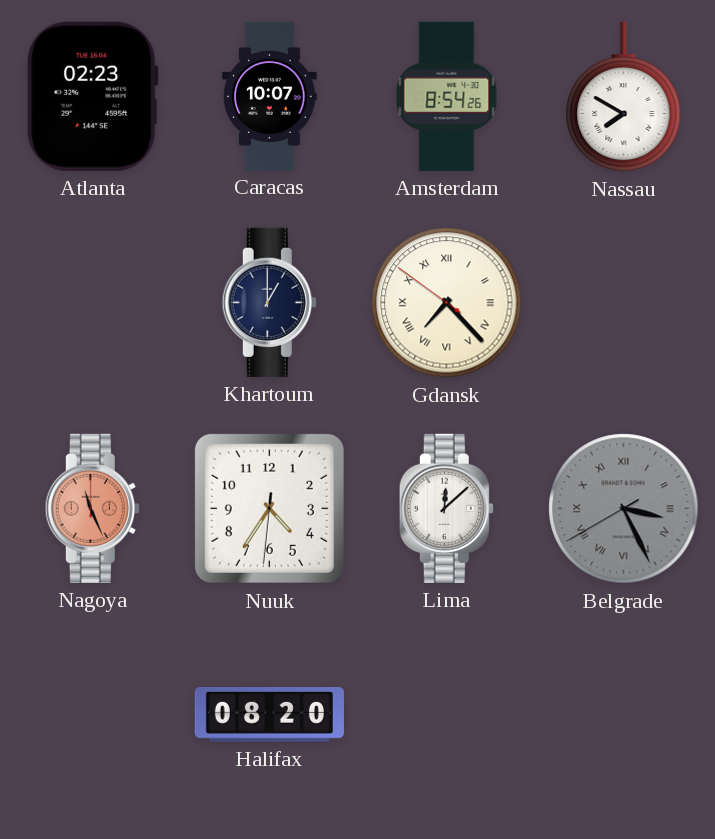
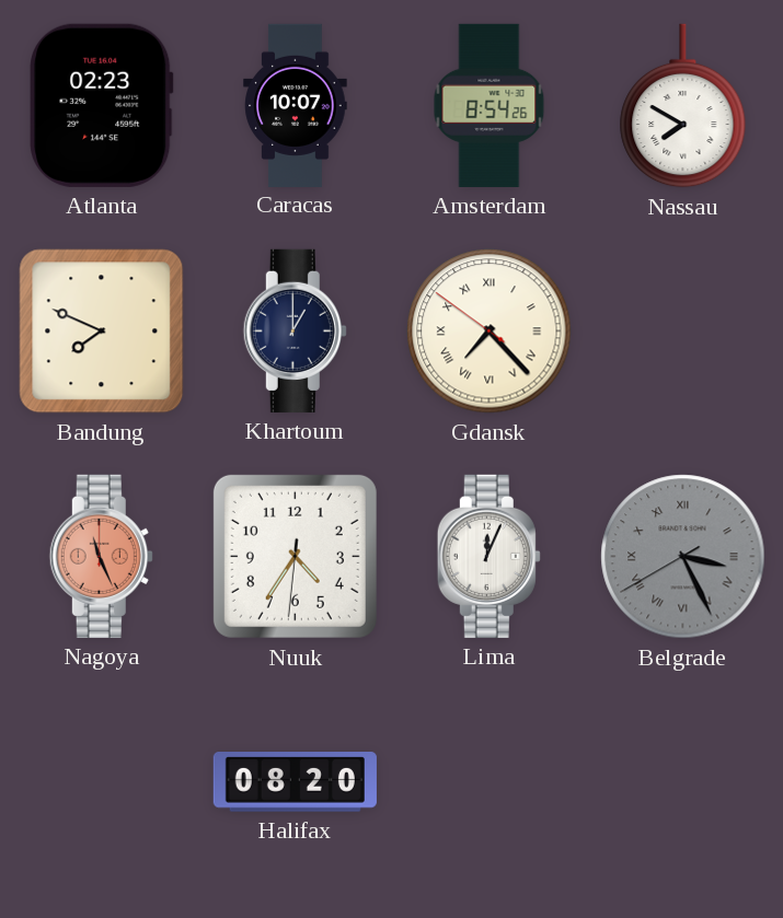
Bandung: none -> 7:49
Lima: 12:08 -> 12:04
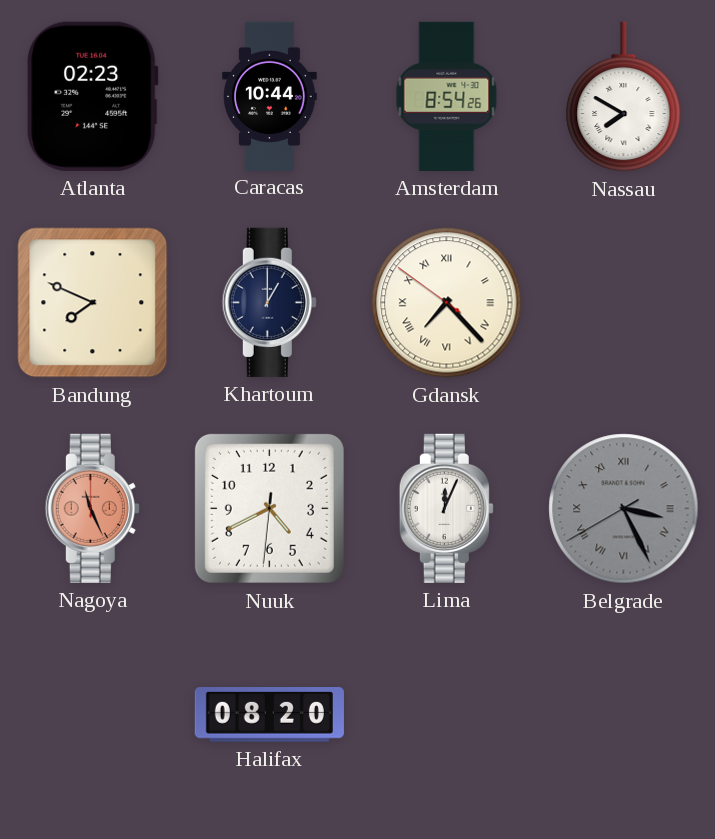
Caracas: 10:07 -> 10:44
Nuuk: 4:35 -> 4:40
